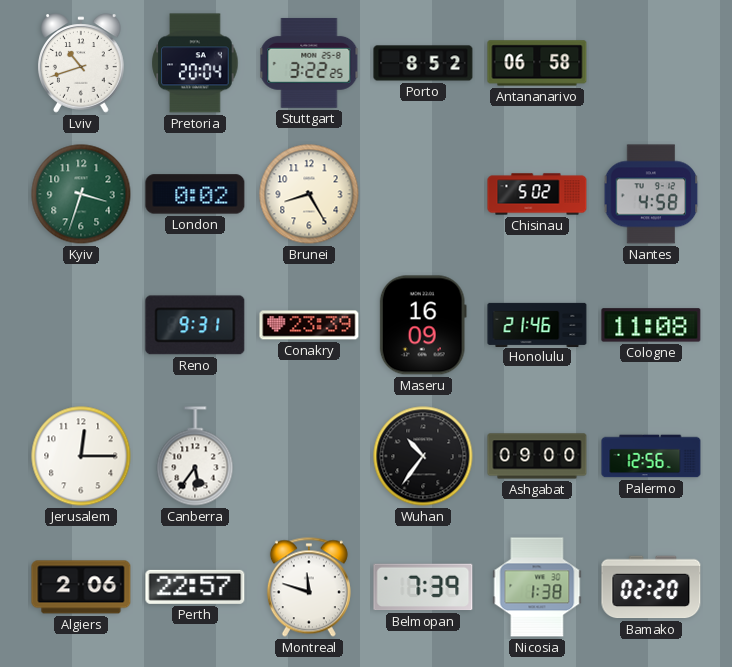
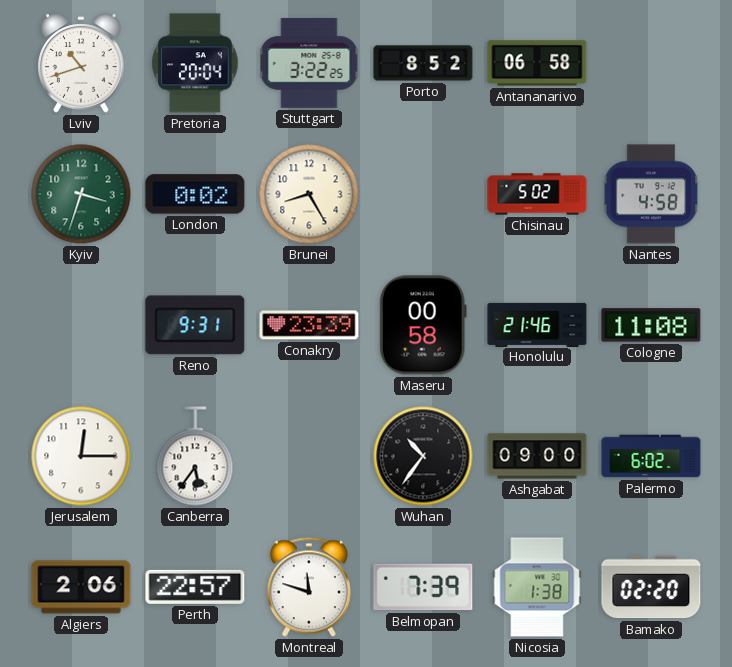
Maseru: 16:09 -> 00:58
Palermo: 12:56 -> 6:02
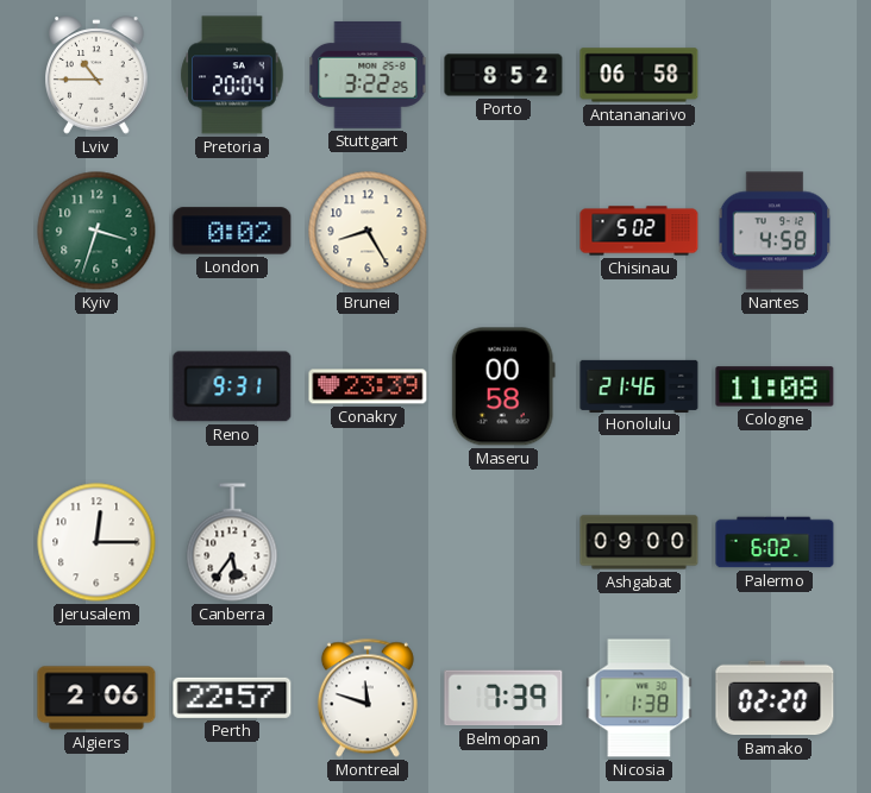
Lviv: 10:42 -> 10:45
Wuhan: 10:36 -> none
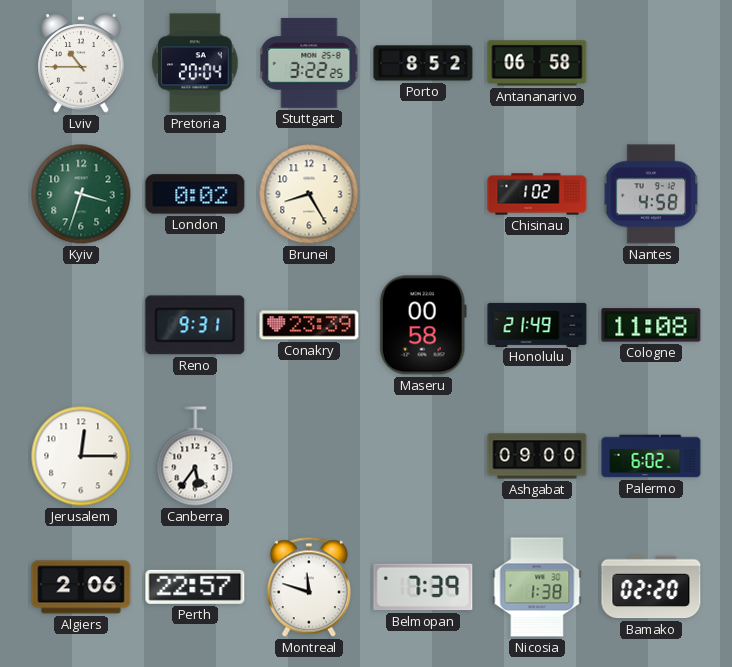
Chisinau: 5:02 -> 1:02
Honolulu: 21:46 -> 21:49
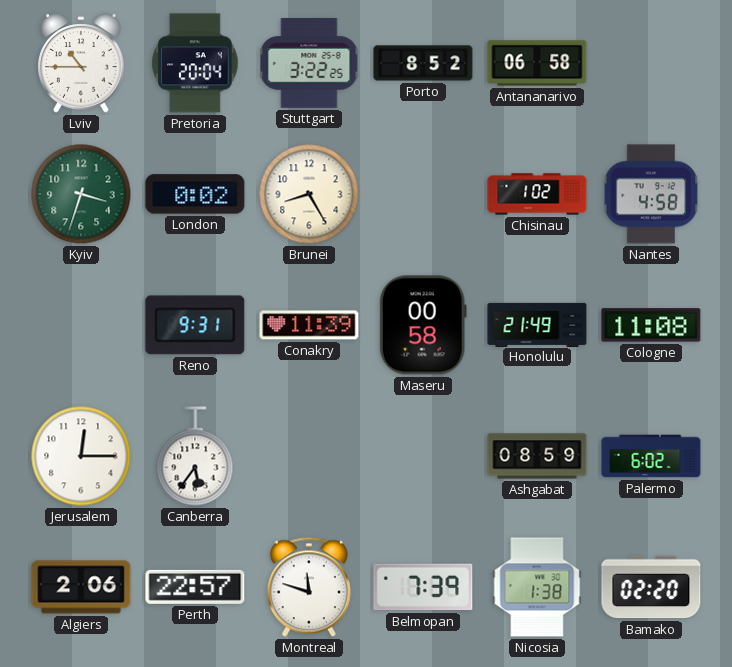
Conakry: 23:39 -> 11:39
Ashgabat: 09:00 -> 08:59
